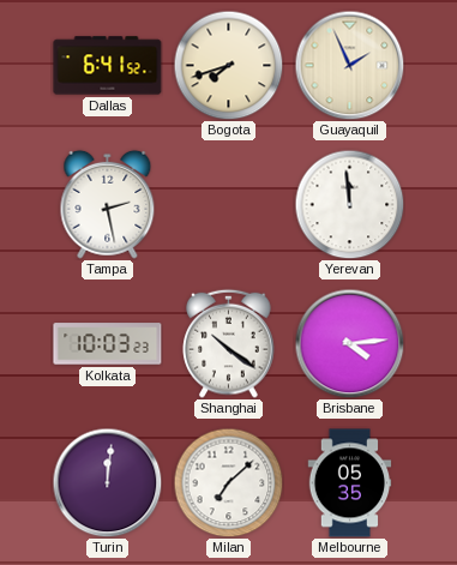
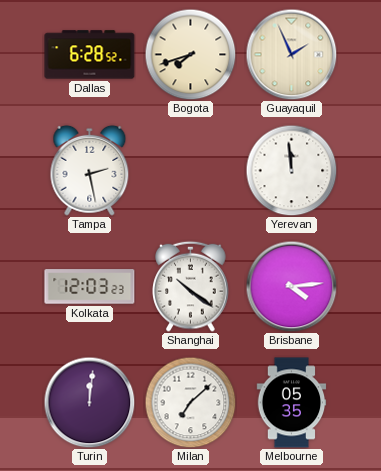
Dallas: 6:41 -> 6:28
Kolkata: 10:03 -> 12:03
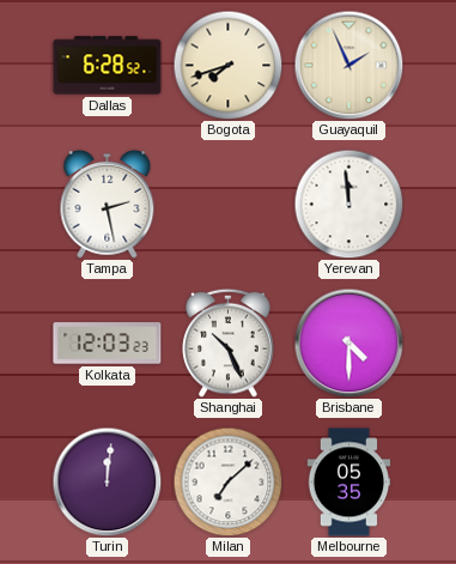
Shanghai: 10:21 -> 10:26
Brisbane: 4:14 -> 4:30
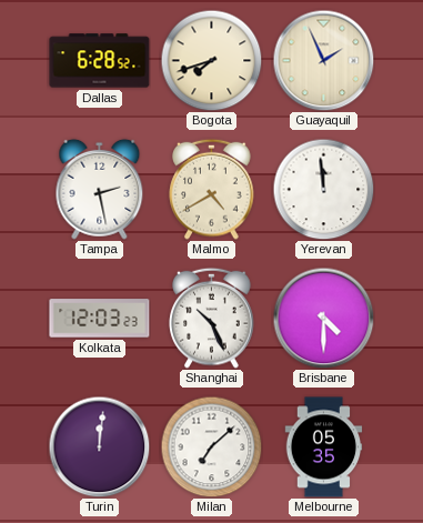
Malmo: none -> 4:40
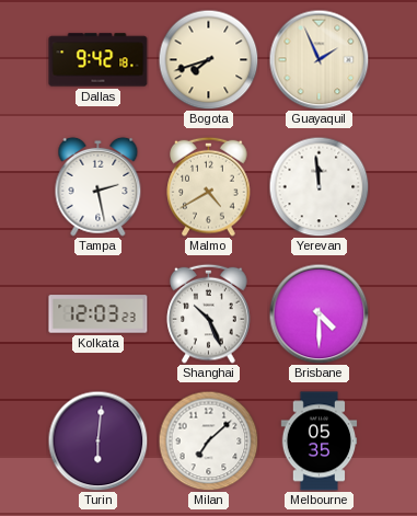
Dallas: 6:28 -> 9:42
Turin: 12:01 -> 6:01
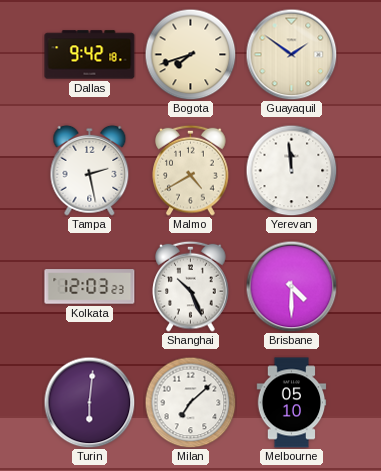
Guayaquil: 1:56 -> 1:51
Melbourne: 05:35 -> 05:10
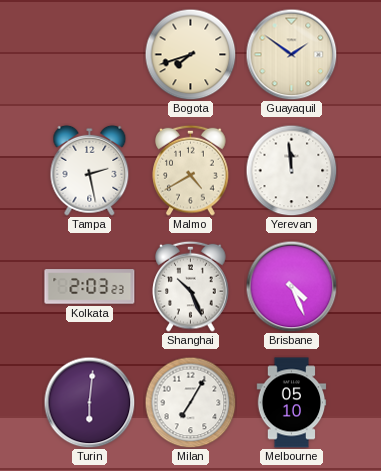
Dallas: 9:42 -> none
Kolkata: 12:03 -> 2:03
Brisbane: 4:30 -> 4:26
Milan: 7:08 -> 7:05
